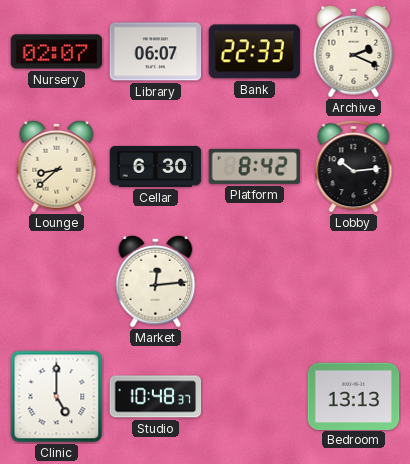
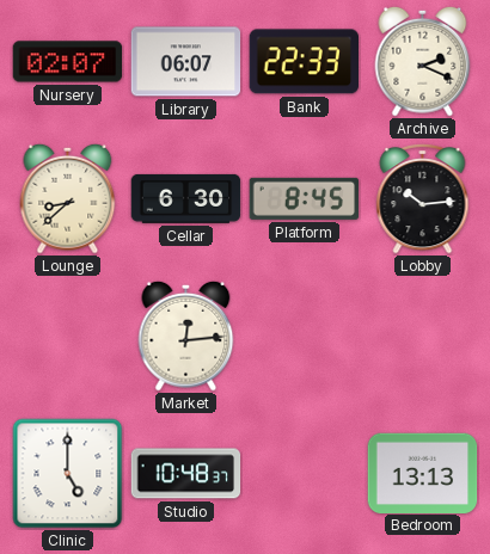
Platform: 8:42 -> 8:45
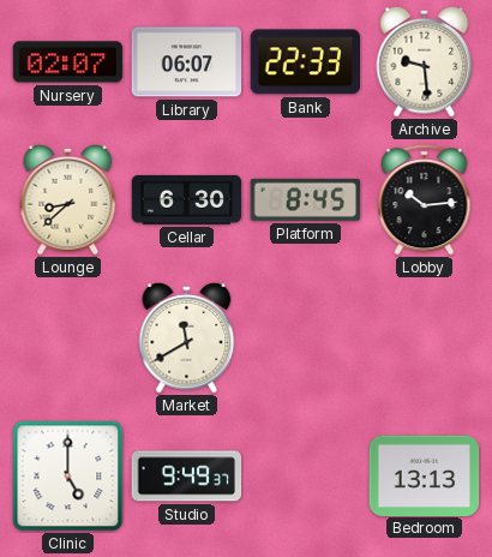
Archive: 2:19 -> 9:29
Market: 12:14 -> 11:40
Studio: 10:48 -> 9:49
